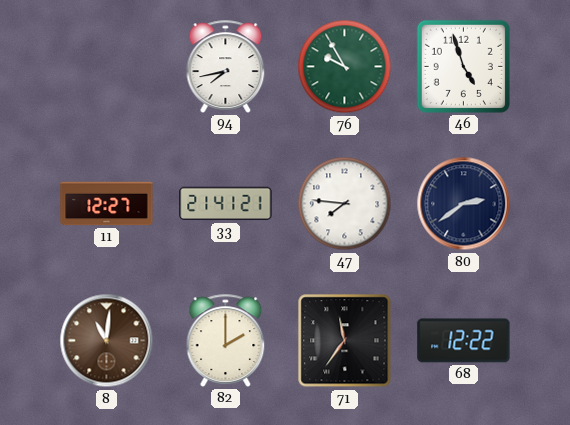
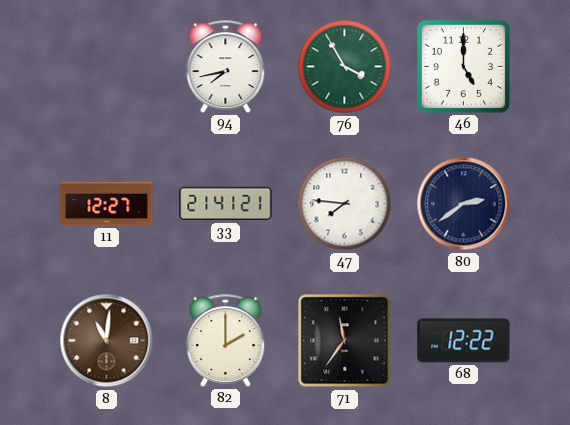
76: 9:55 -> 3:55
46: 4:57 -> 5:00
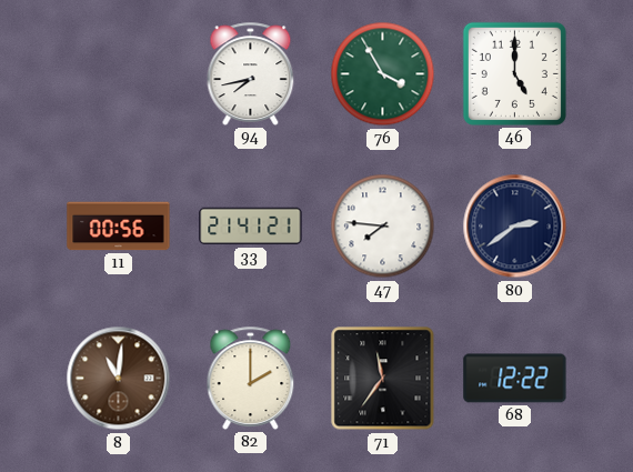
11: 12:27 -> 00:56
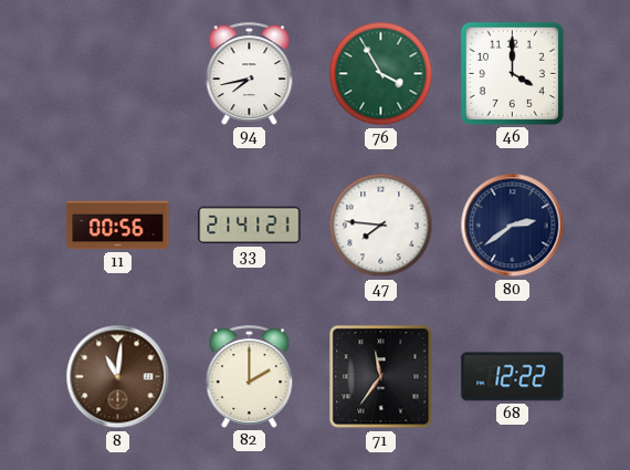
46: 5:00 -> 4:00
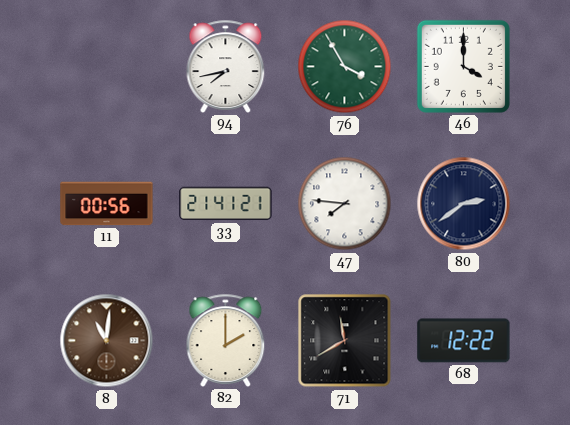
71: 11:36 -> 11:40
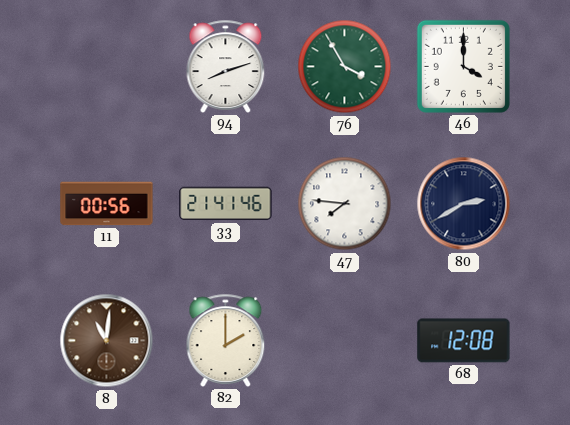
94: 7:43 -> 8:12
33: 21:41:21 -> 21:41:46
80: 2:39 -> 2:40
71: 11:40 -> none
68: 12:22 -> 12:08
